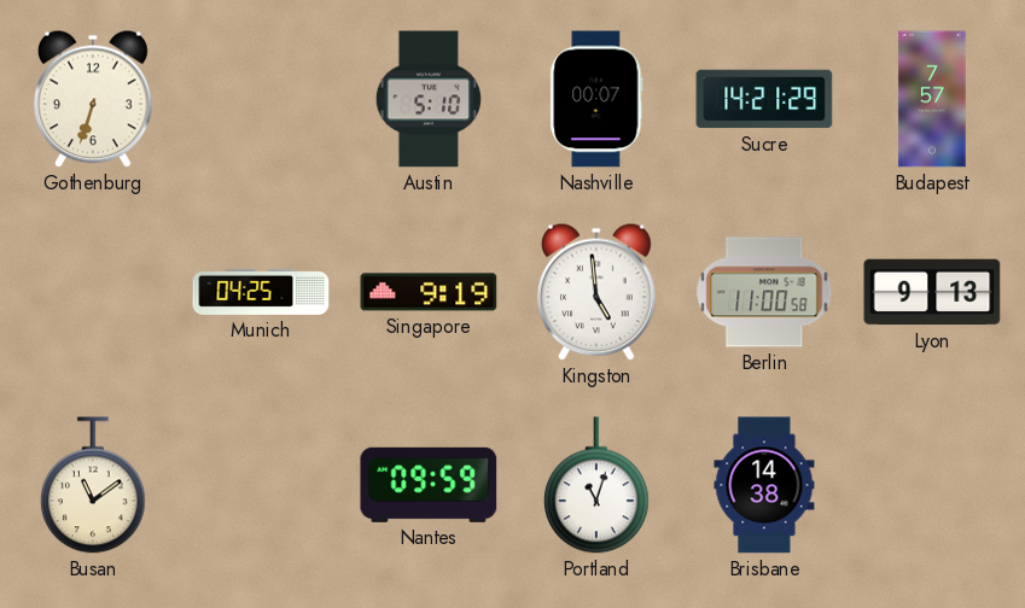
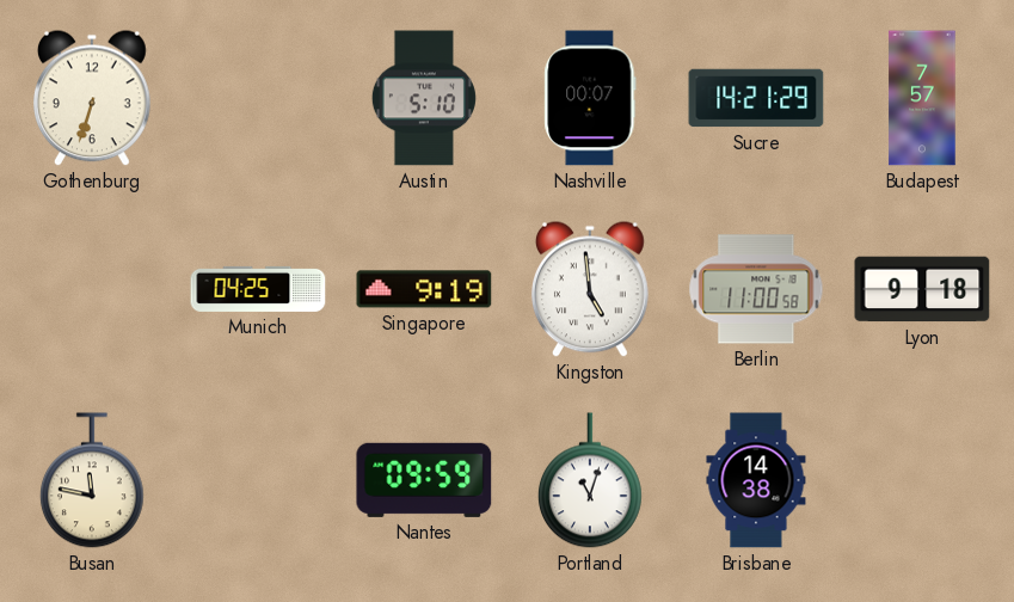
Lyon: 9:13 -> 9:18
Busan: 11:09 -> 11:47
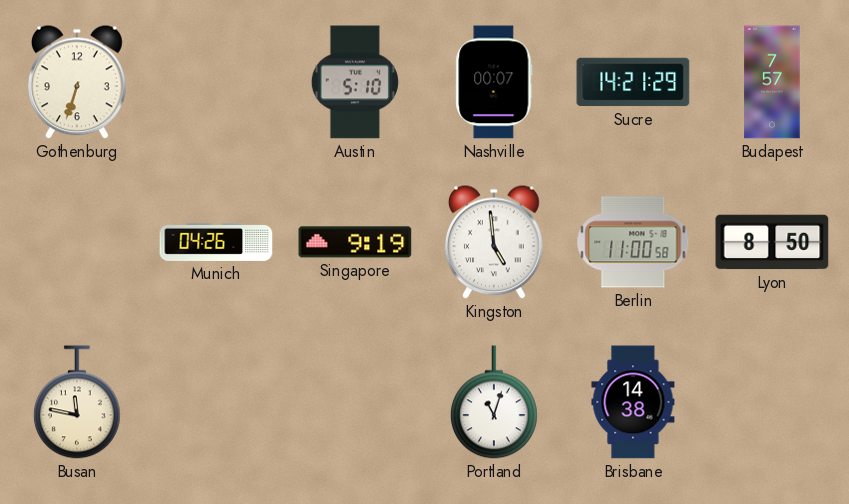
Munich: 04:25 -> 04:26
Lyon: 9:18 -> 8:50
Nantes: 09:59 -> none
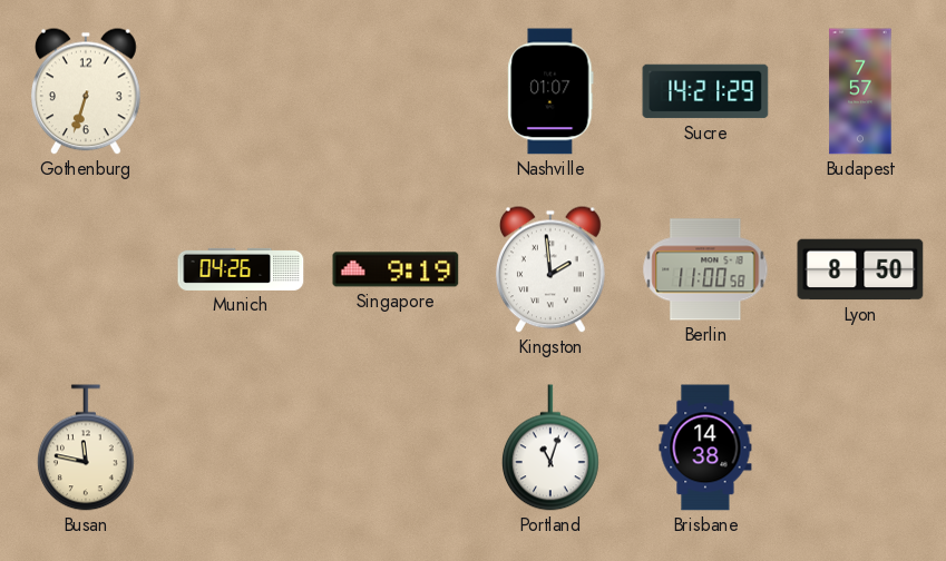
Austin: 5:10 -> none
Nashville: 00:07 -> 01:07
Kingston: 4:59 -> 1:59
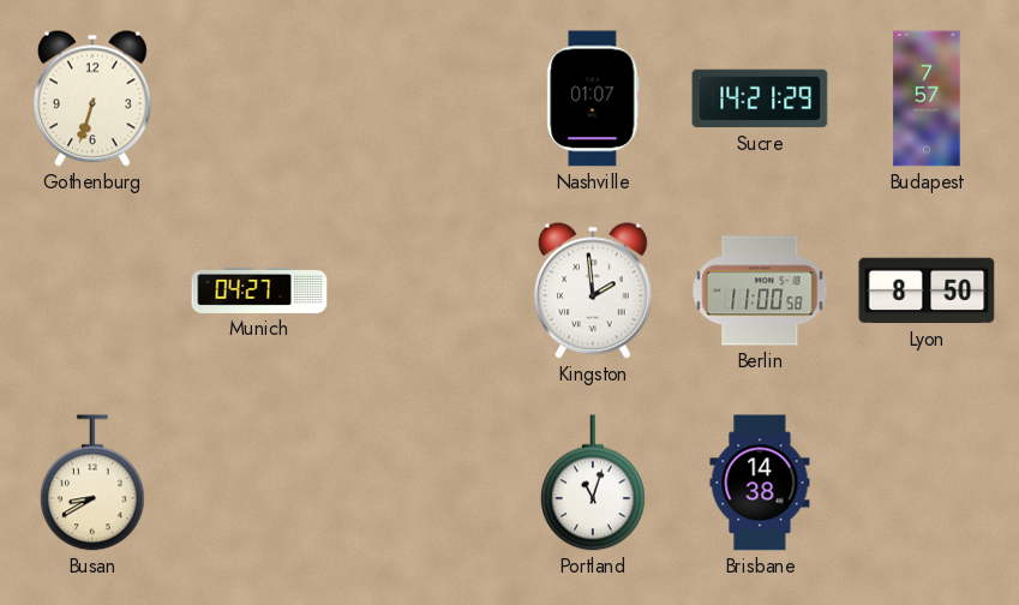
Munich: 04:26 -> 04:27
Singapore: 9:19 -> none
Busan: 11:47 -> 8:40
